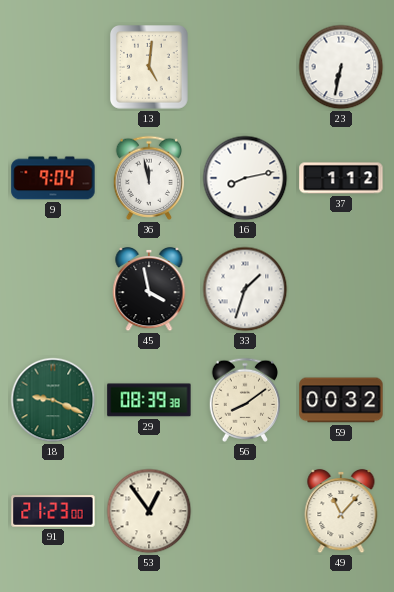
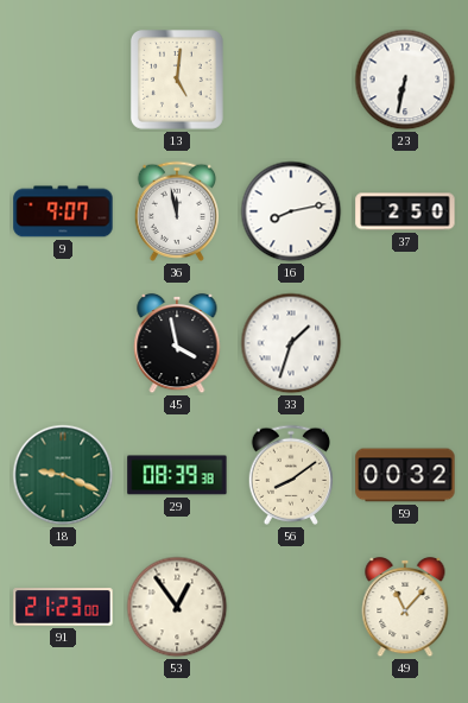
9: 9:04 -> 9:07
37: 1:12 -> 2:50
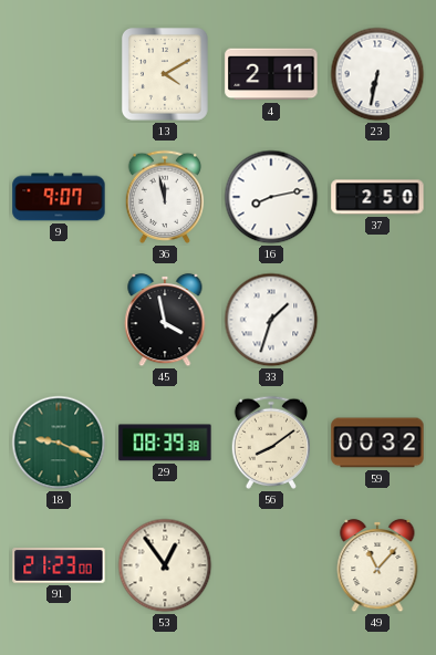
13: 5:01 -> 4:10
4: none -> 2:11
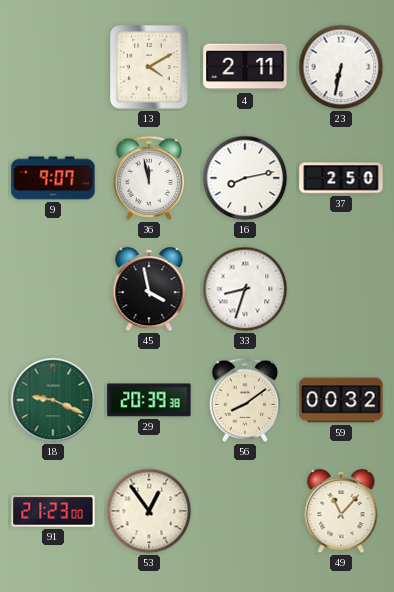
33: 1:33 -> 8:33
29: 08:39 -> 20:39
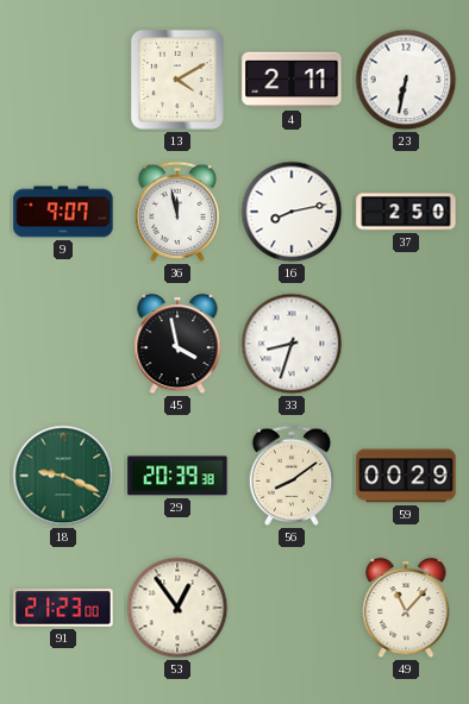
59: 00:32 -> 00:29
